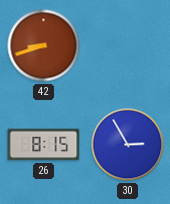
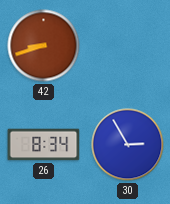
26: 8:15 -> 8:34
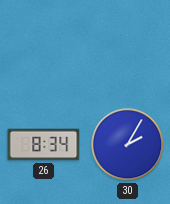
42: 8:42 -> none
30: 2:55 -> 2:05
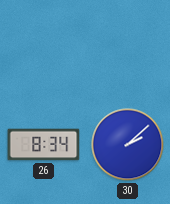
30: 2:05 -> 2:08
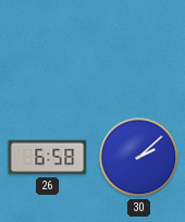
26: 8:34 -> 6:58
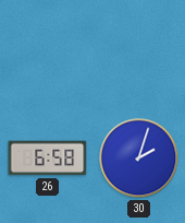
30: 2:08 -> 2:03
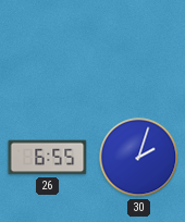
26: 6:58 -> 6:55
